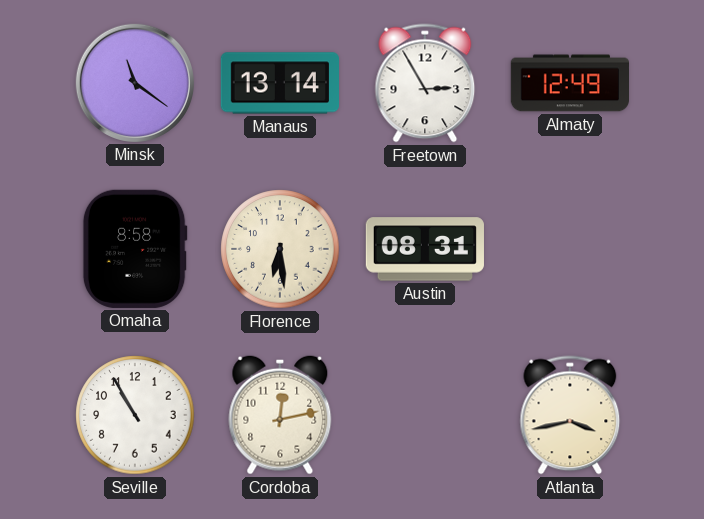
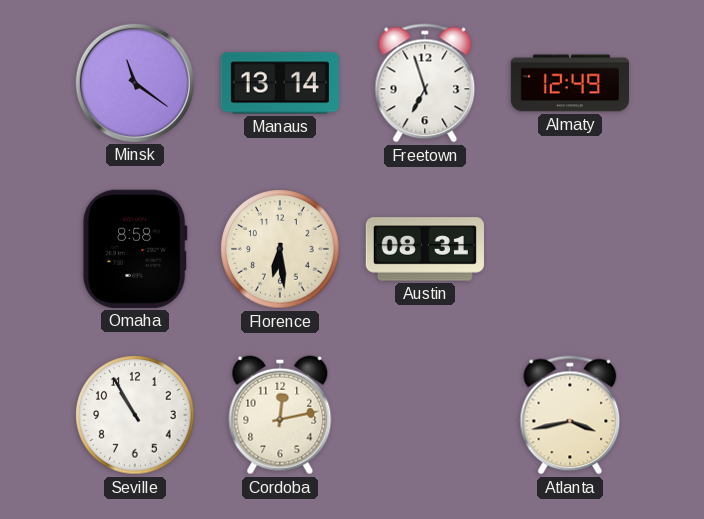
Freetown: 2:55 -> 6:57
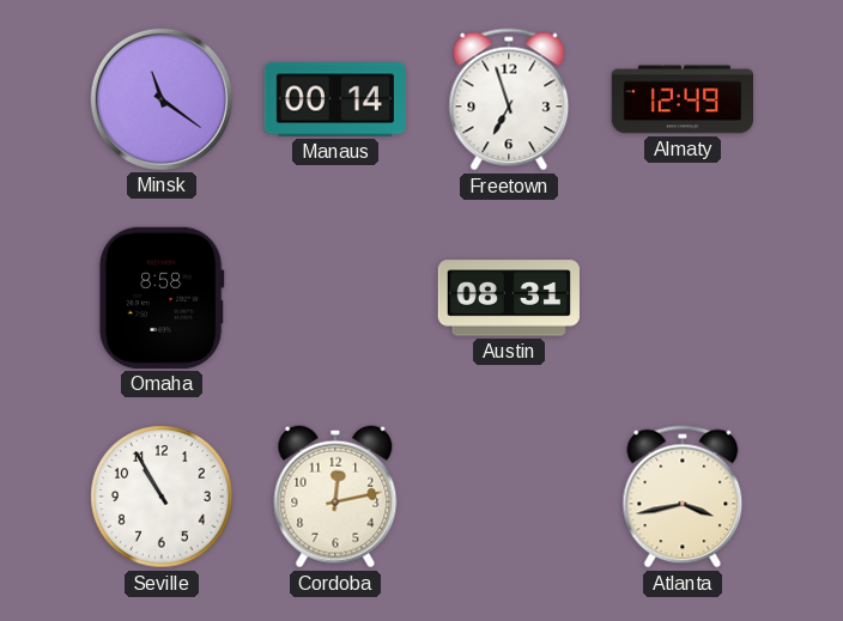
Manaus: 13:14 -> 00:14
Florence: 6:29 -> none
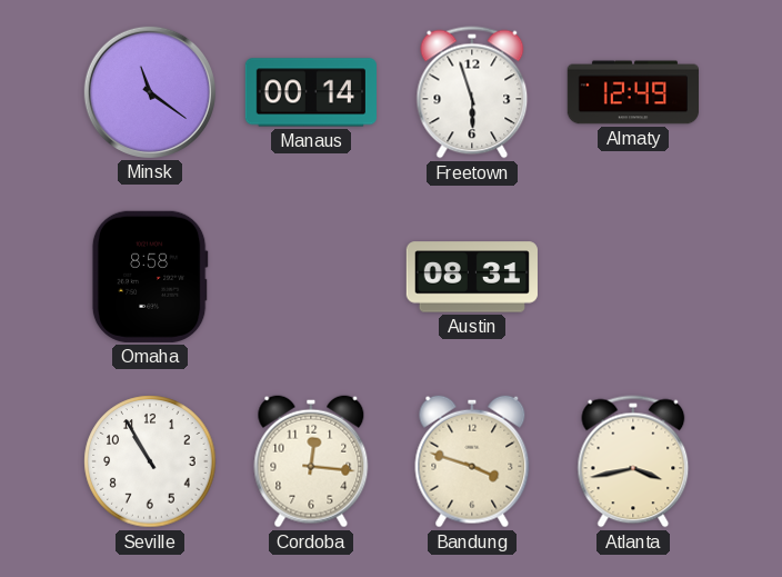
Freetown: 6:57 -> 5:57
Cordoba: 12:13 -> 12:16
Bandung: none -> 3:48
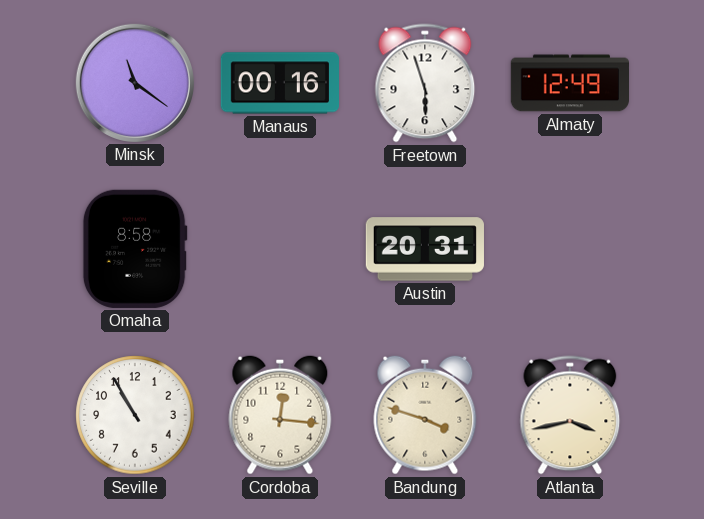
Manaus: 00:14 -> 00:16
Austin: 08:31 -> 20:31
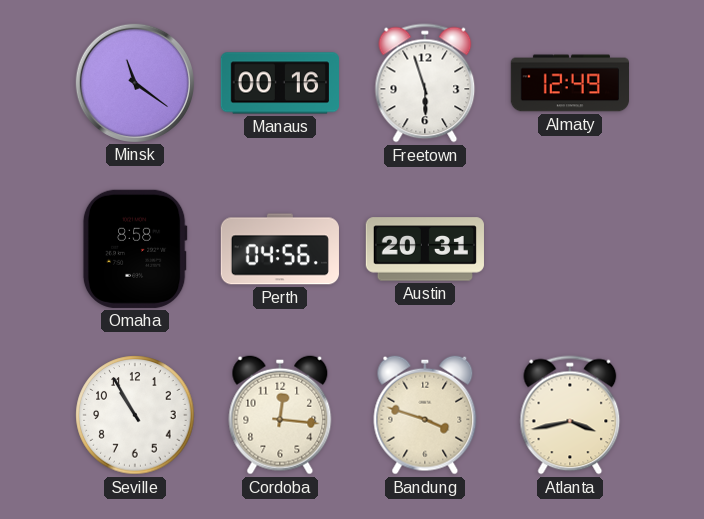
Perth: none -> 04:56
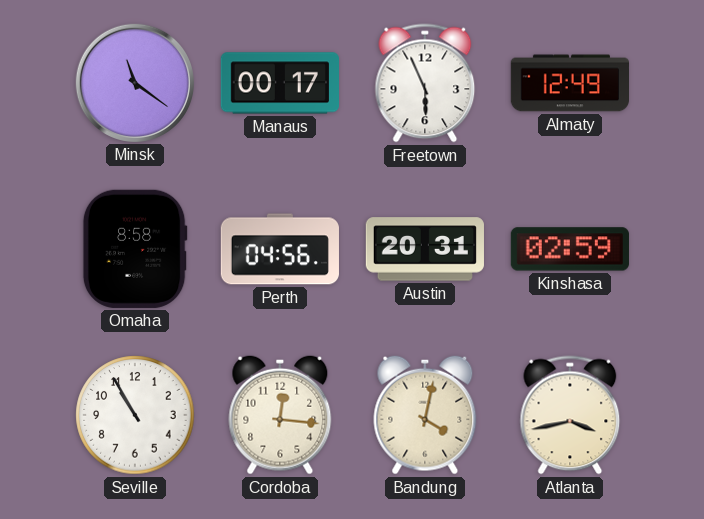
Manaus: 00:16 -> 00:17
Freetown: 5:57 -> 5:56
Kinshasa: none -> 02:59
Bandung: 3:48 -> 4:02
